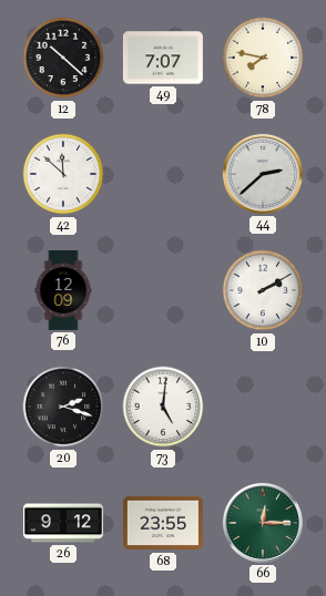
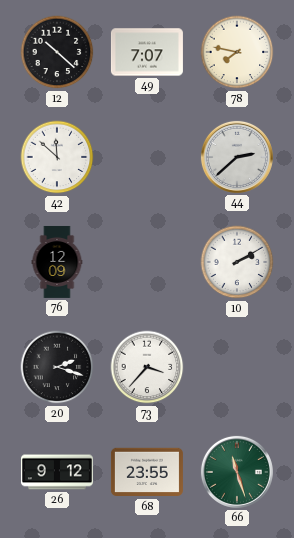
73: 5:01 -> 3:37
66: 12:15 -> 11:27
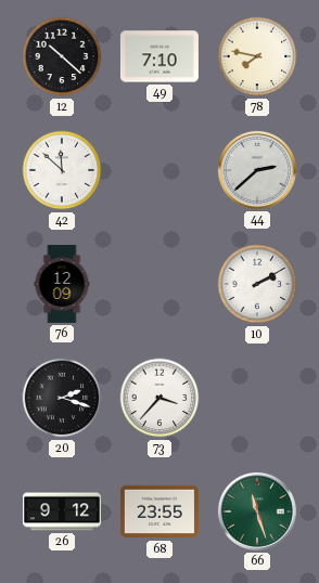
49: 7:07 -> 7:10
